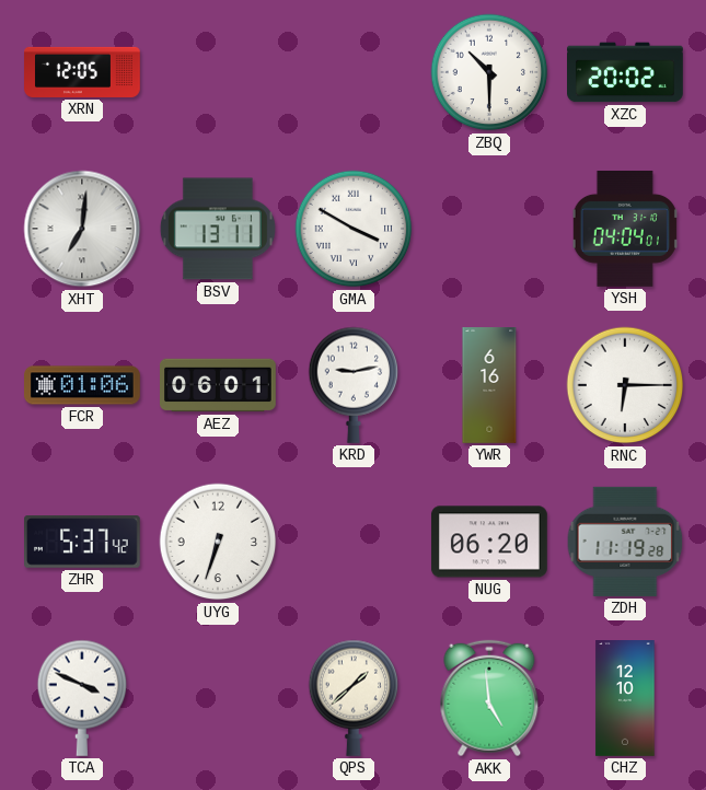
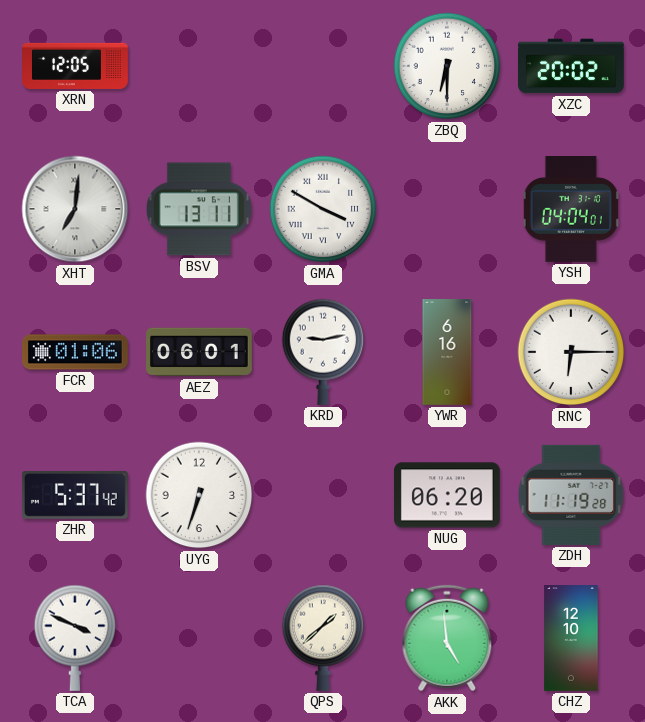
ZBQ: 10:30 -> 6:30
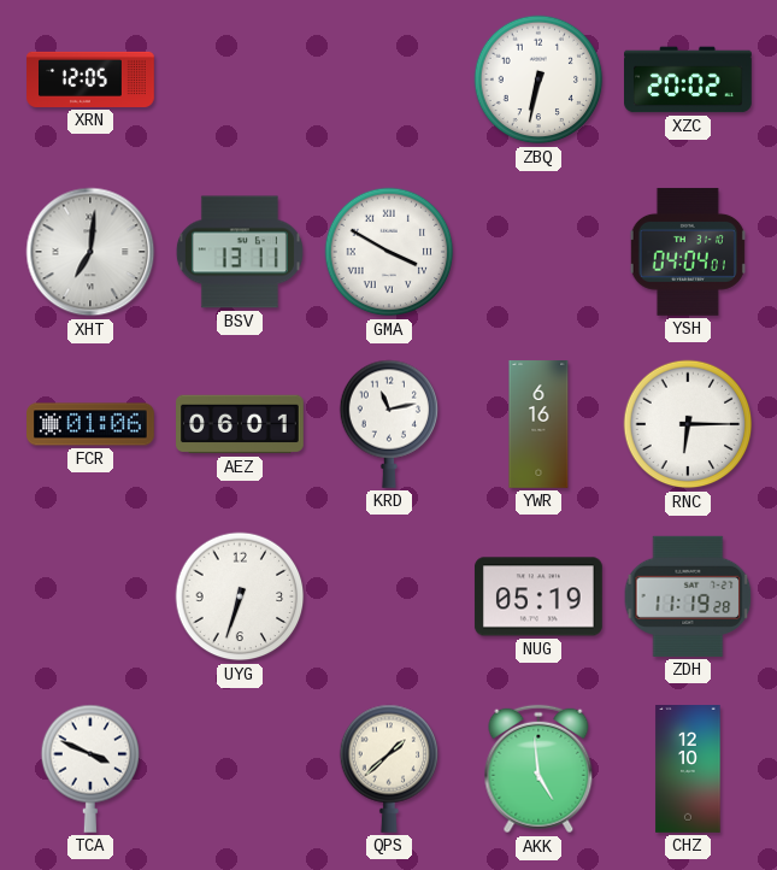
ZBQ: 6:30 -> 6:32
KRD: 9:13 -> 11:13
ZHR: 5:37 -> none
NUG: 06:20 -> 05:19
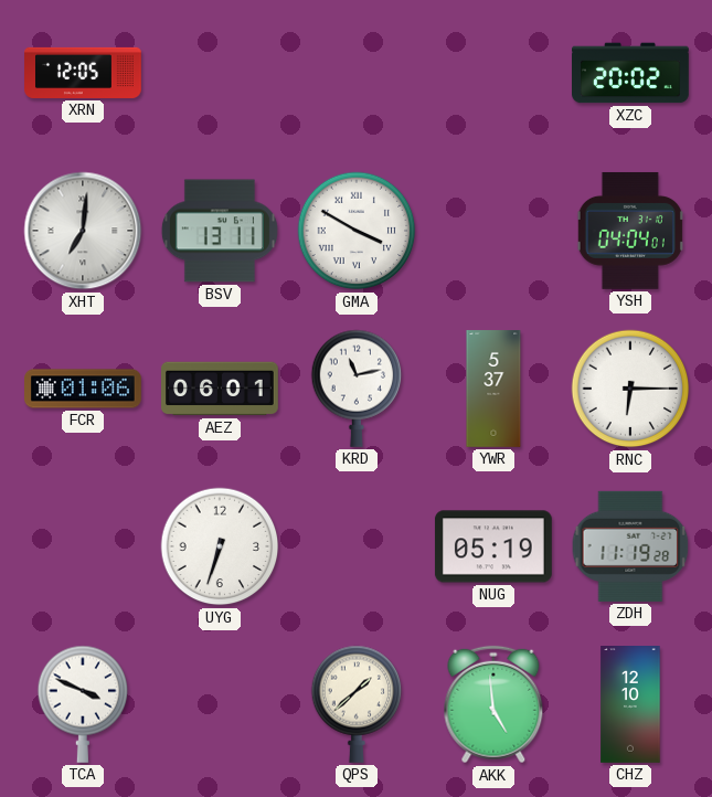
ZBQ: 6:32 -> none
YWR: 6:16 -> 5:37
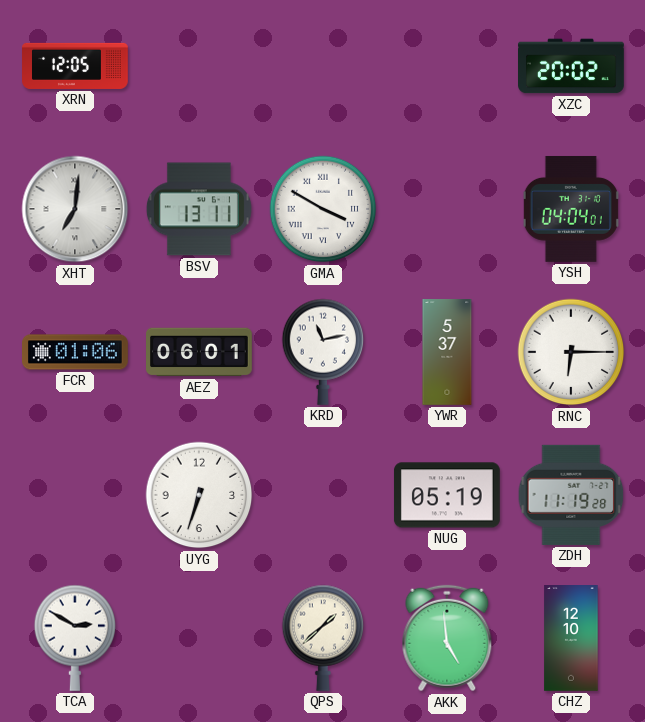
TCA: 3:49 -> 2:50
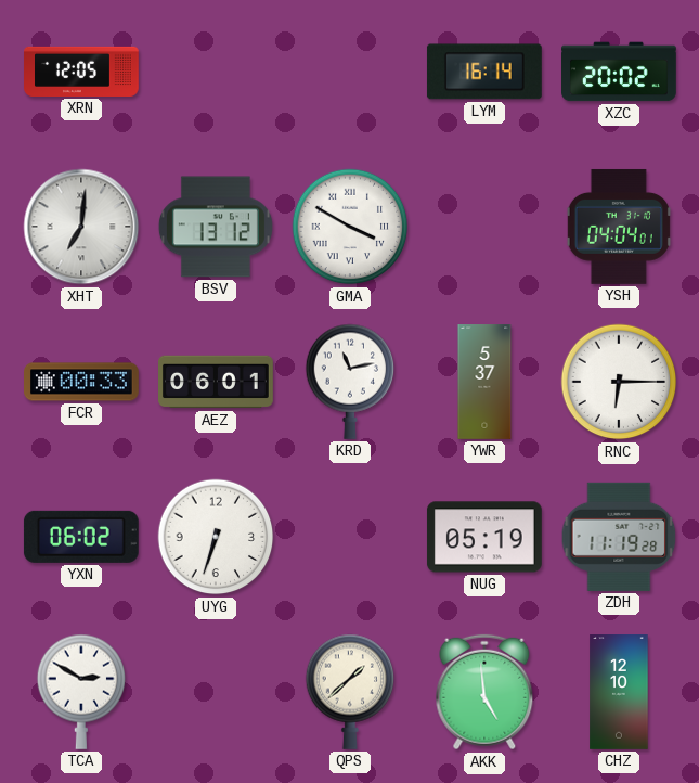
LYM: none -> 16:14
BSV: 13:11 -> 13:12
FCR: 01:06 -> 00:33
YXN: none -> 06:02
